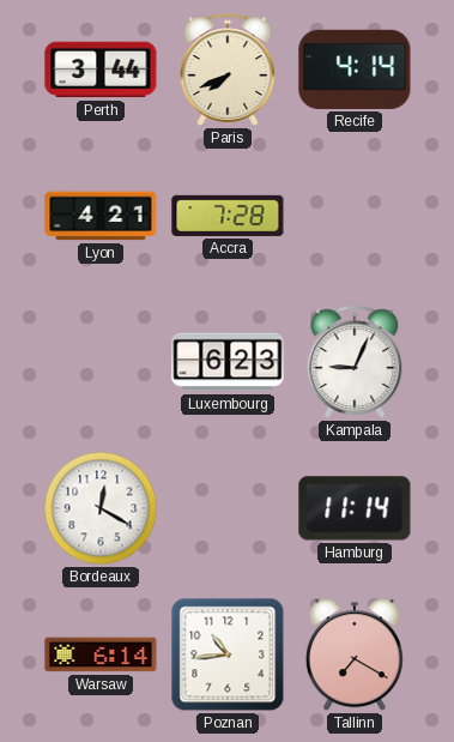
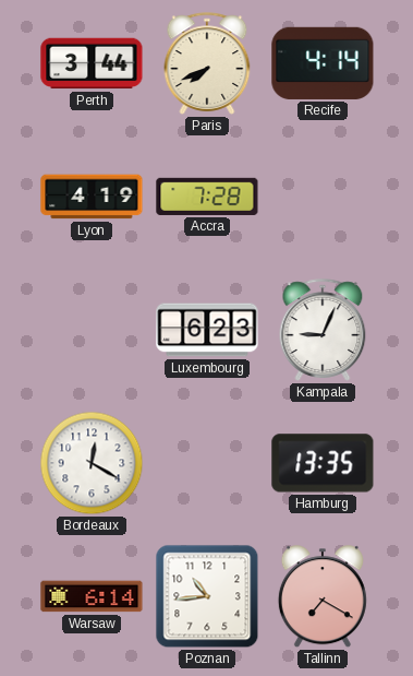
Lyon: 4:21 -> 4:19
Hamburg: 11:14 -> 13:35
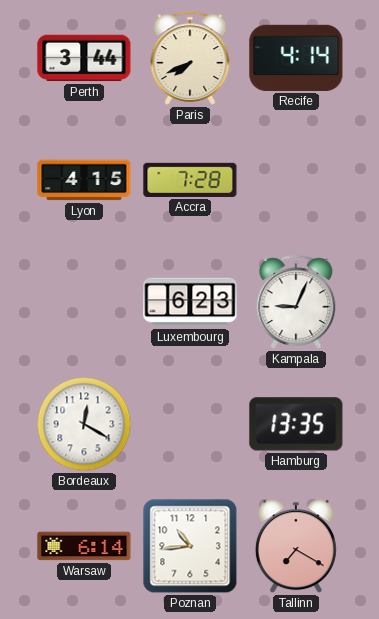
Lyon: 4:19 -> 4:15
